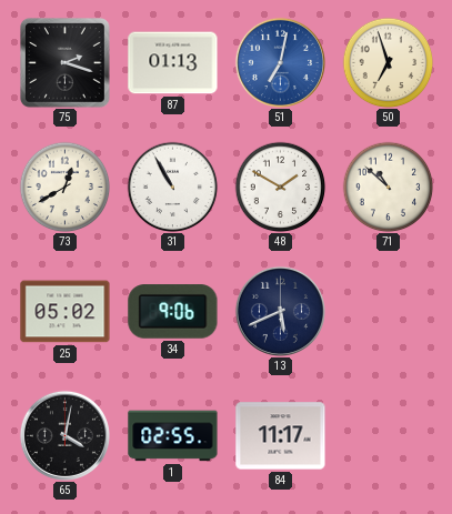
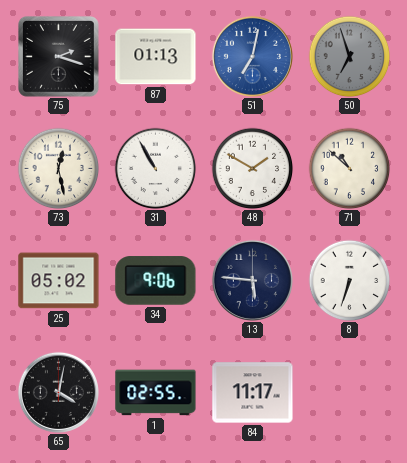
50 dial: cream -> grey
73: 12:40 -> 12:28
13: 5:41 -> 5:46
8: none -> 6:33
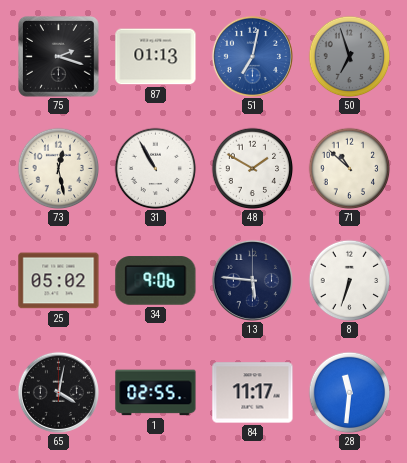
28: none -> 11:31
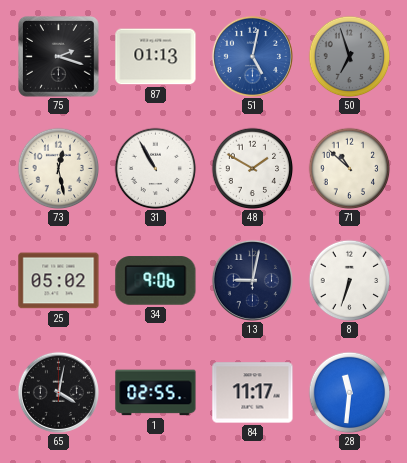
51: 7:02 -> 5:02
13: 5:46 -> 9:02
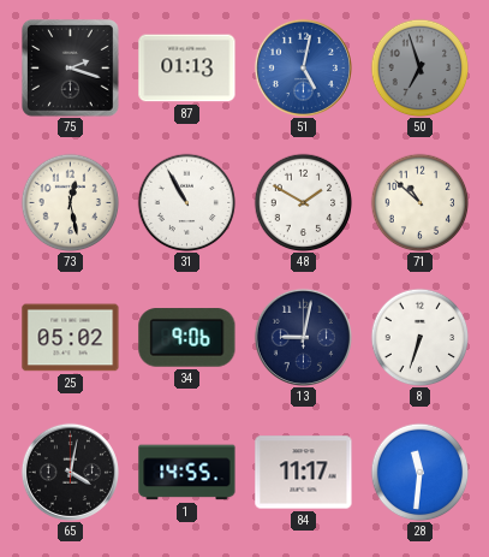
1: 02:55 -> 14:55
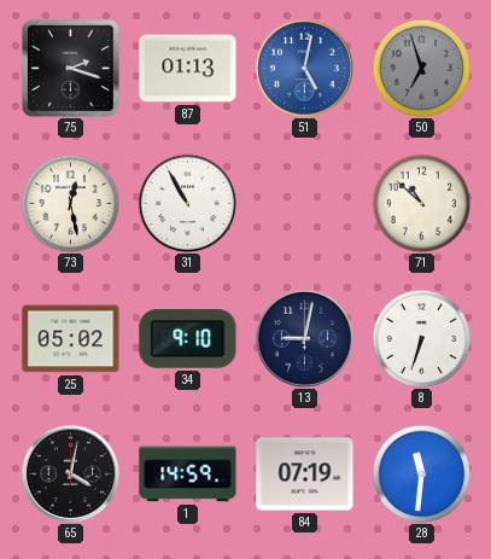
48: 1:50 -> none
34: 9:06 -> 9:10
1: 14:55 -> 14:59
84: 11:17 -> 07:19
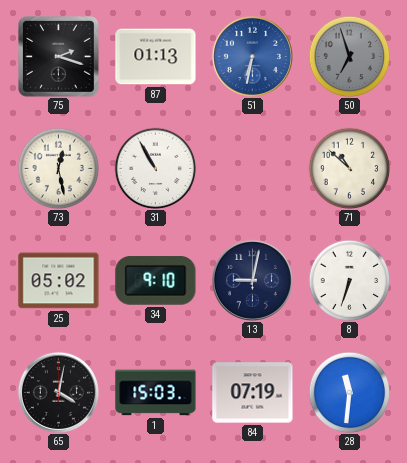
51: 5:02 -> 6:32
1: 14:59 -> 15:03
